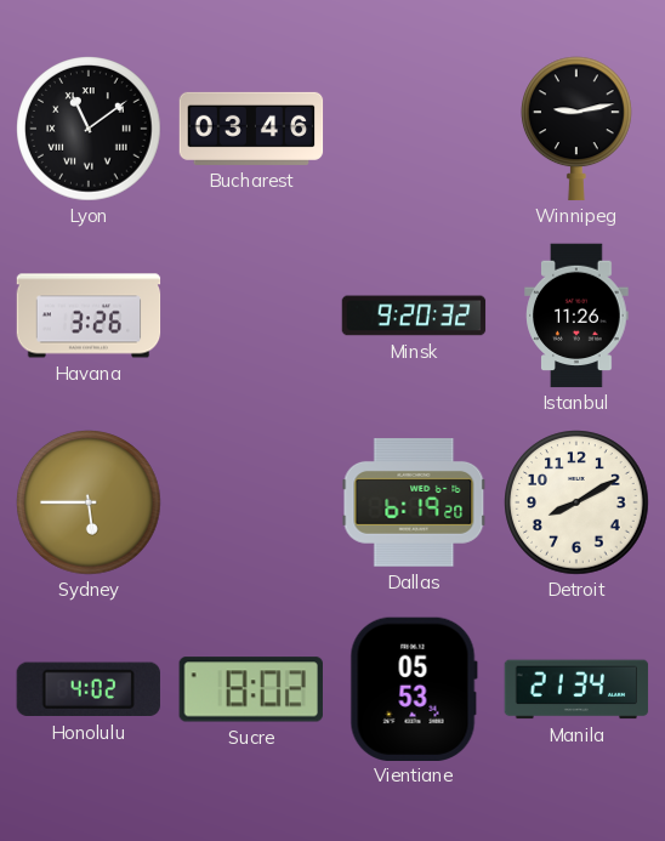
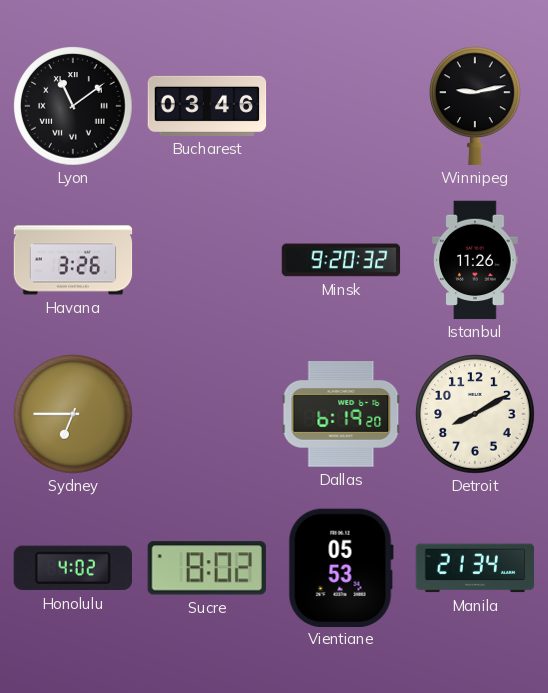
Sydney: 5:45 -> 6:45
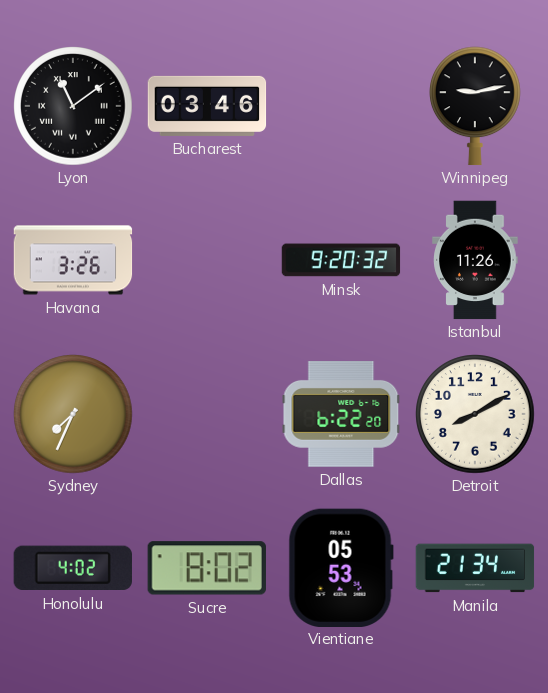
Sydney: 6:45 -> 7:34
Dallas: 6:19 -> 6:22
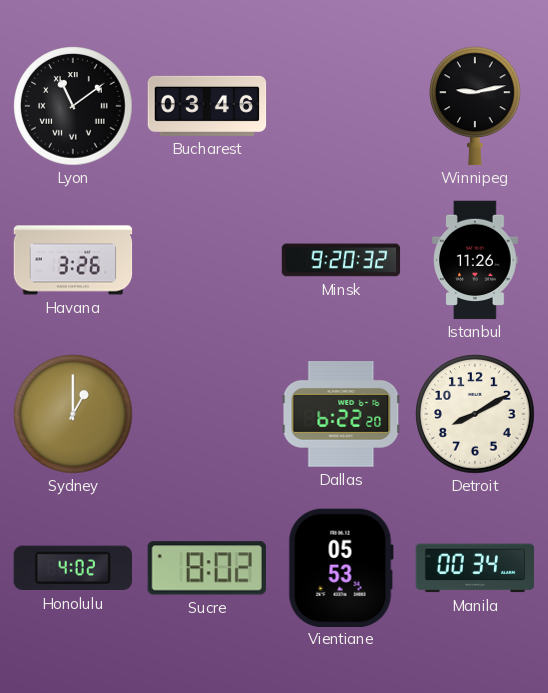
Sydney: 7:34 -> 1:00
Manila: 21:34 -> 00:34
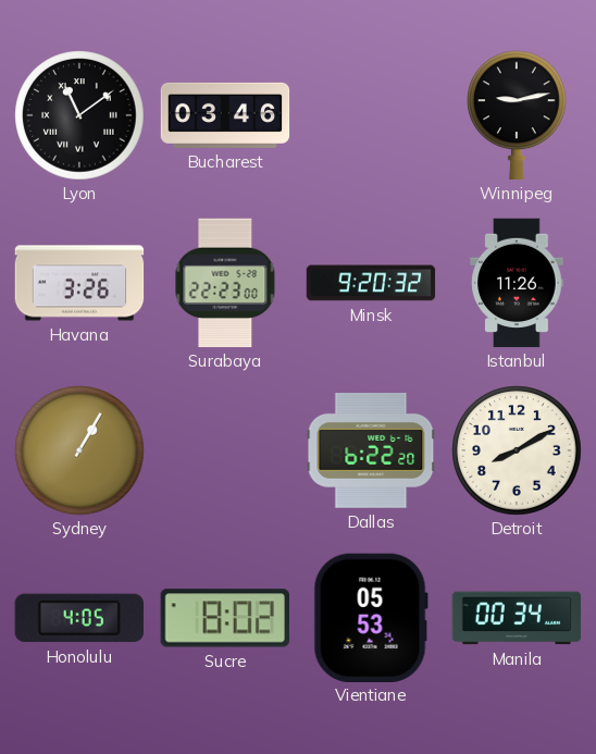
Surabaya: none -> 22:23
Sydney: 1:00 -> 1:05
Honolulu: 4:02 -> 4:05
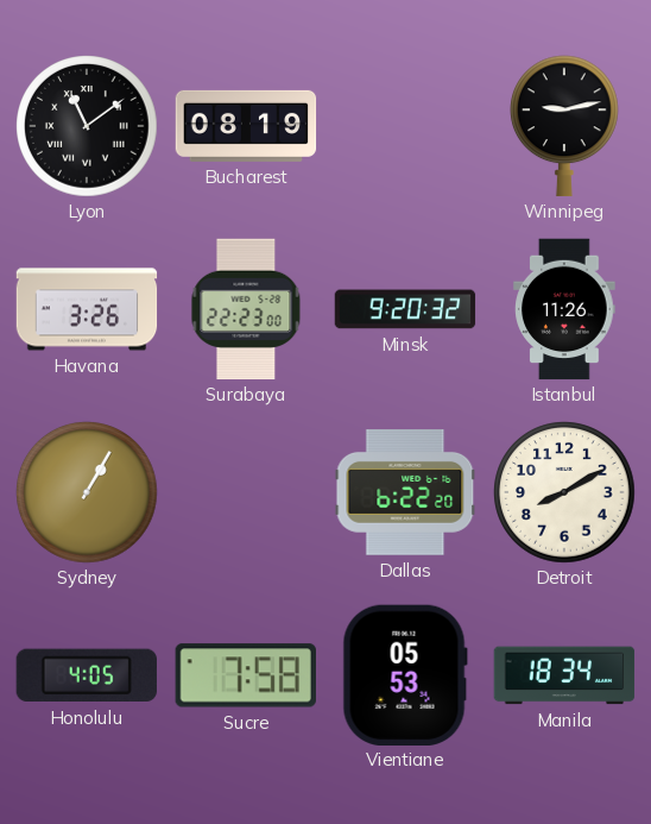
Bucharest: 03:46 -> 08:19
Sucre: 8:02 -> 7:58
Manila: 00:34 -> 18:34
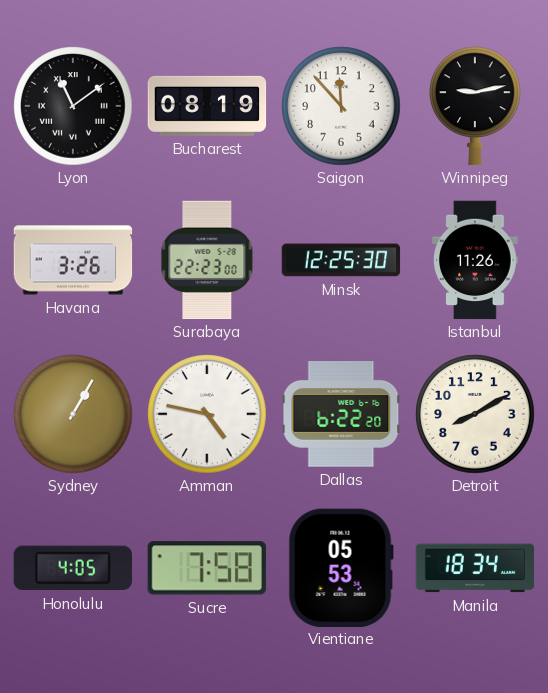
Saigon: none -> 11:53
Minsk: 9:20 -> 12:25
Amman: none -> 4:47
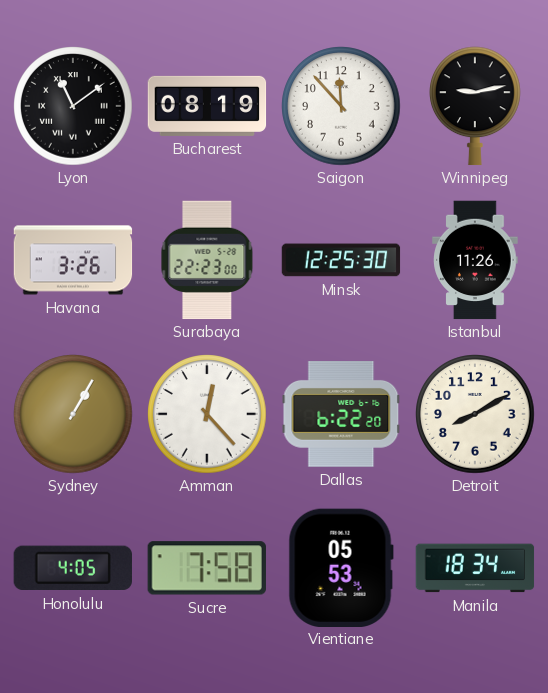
Amman: 4:47 -> 12:23
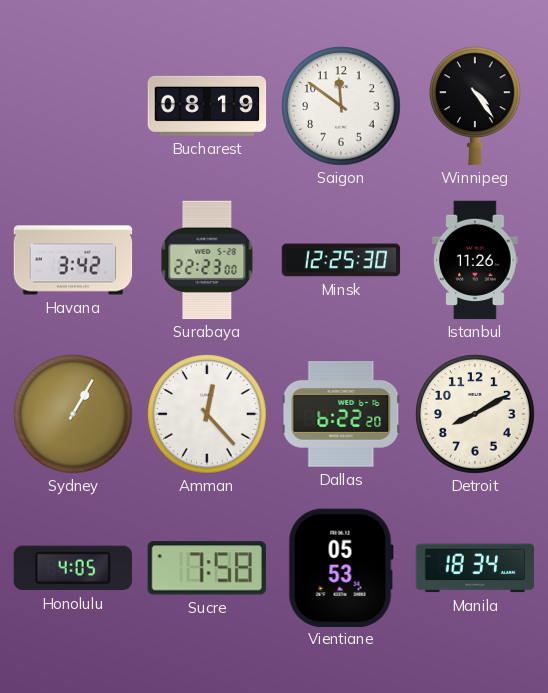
Lyon: 11:09 -> none
Saigon: 11:53 -> 11:51
Winnipeg: 9:13 -> 4:24
Havana: 3:26 -> 3:42
